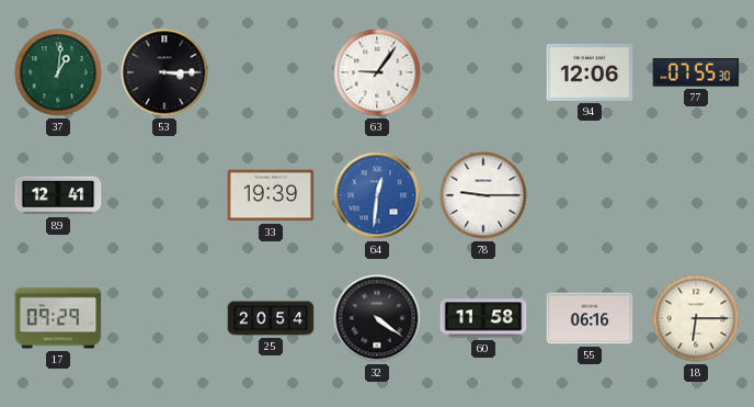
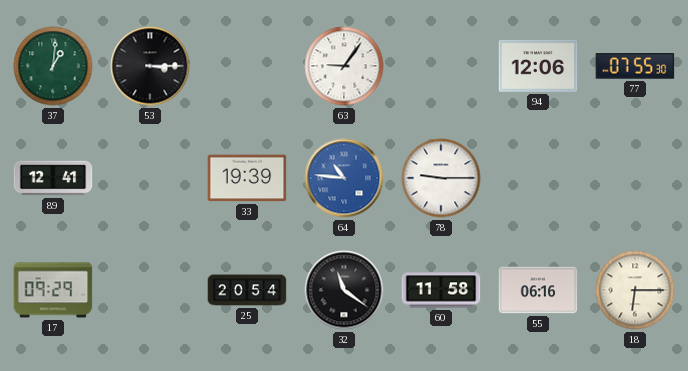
64: 12:31 -> 10:46
32: 4:21 -> 11:21
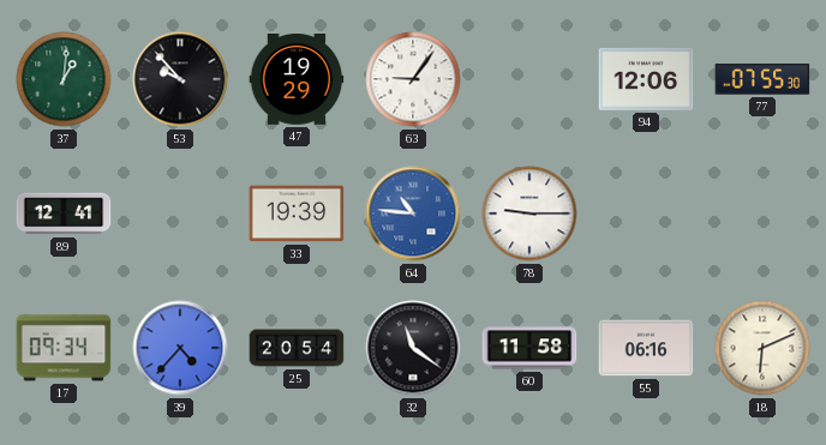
53: 3:15 -> 9:53
47: none -> 19:29
17: 09:29 -> 09:34
39: none -> 4:37
18: 6:15 -> 6:11
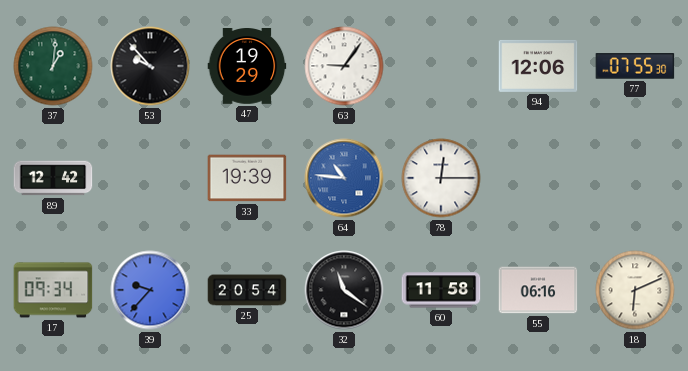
89: 12:41 -> 12:42
78: 9:15 -> 12:15
39: 4:37 -> 9:37
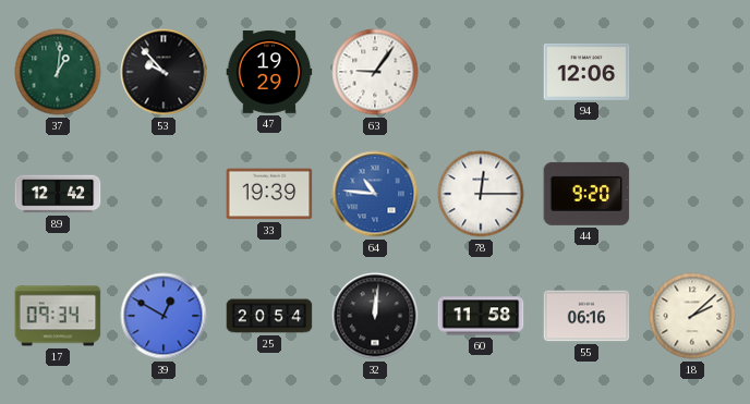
77: 07:55 -> none
44: none -> 9:20
39: 9:37 -> 12:50
32: 11:21 -> 12:01
18: 6:11 -> 2:08
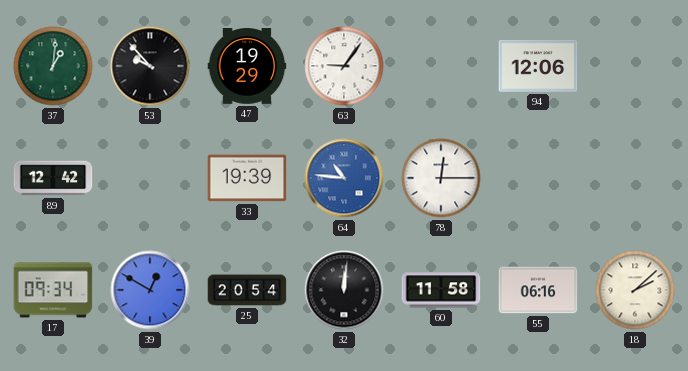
44: 9:20 -> none
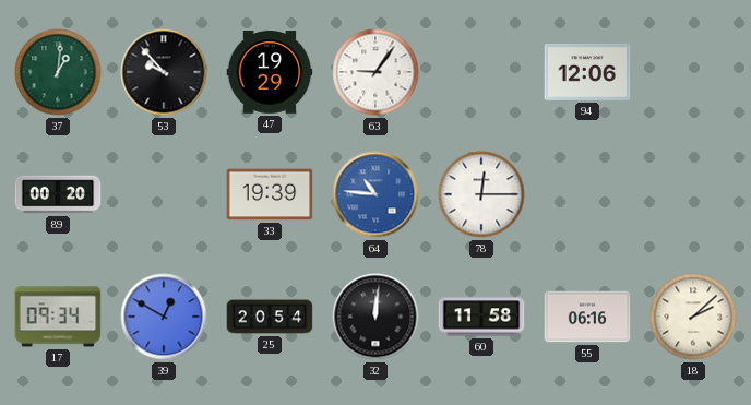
89: 12:42 -> 00:20
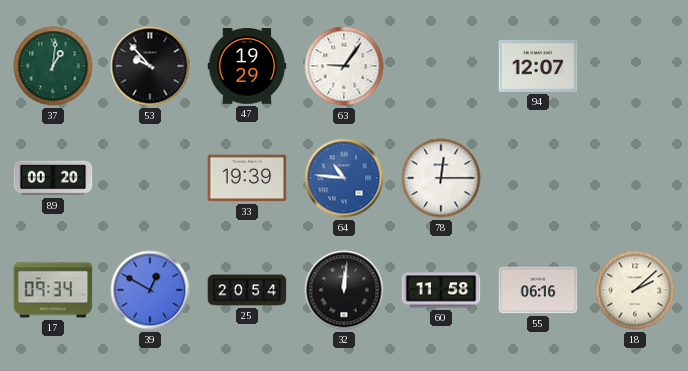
94: 12:06 -> 12:07
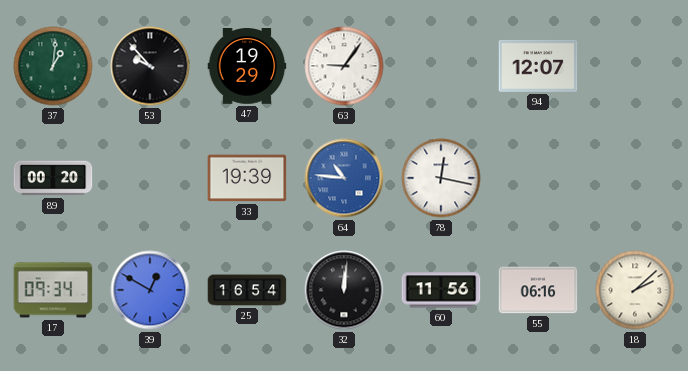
78: 12:15 -> 12:17
25: 20:54 -> 16:54
60: 11:58 -> 11:56
